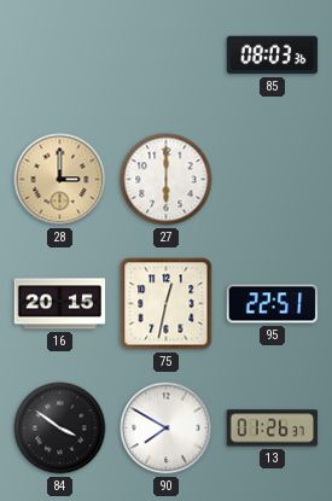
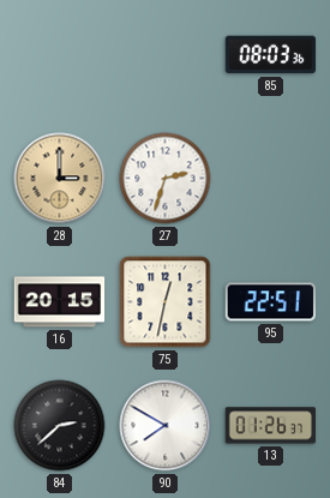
27: 6:00 -> 2:33
84: 3:51 -> 2:38
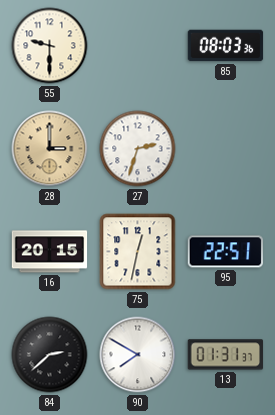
55: none -> 9:30
13: 01:26 -> 01:31
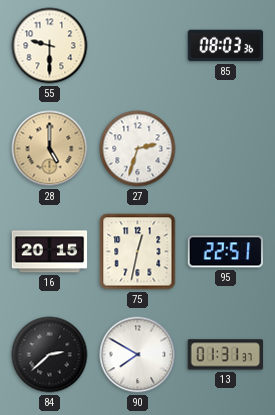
28: 3:00 -> 5:00
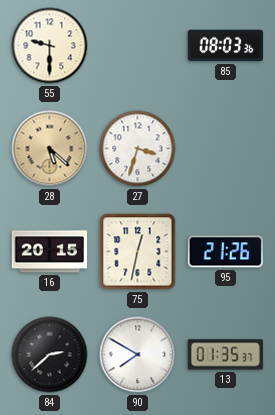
28: 5:00 -> 5:22
27: 2:33 -> 3:33
95: 22:51 -> 21:26
13: 01:31 -> 01:35
